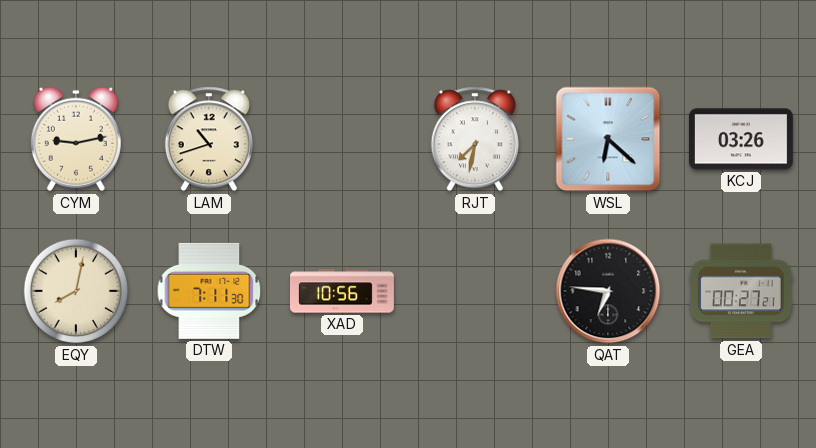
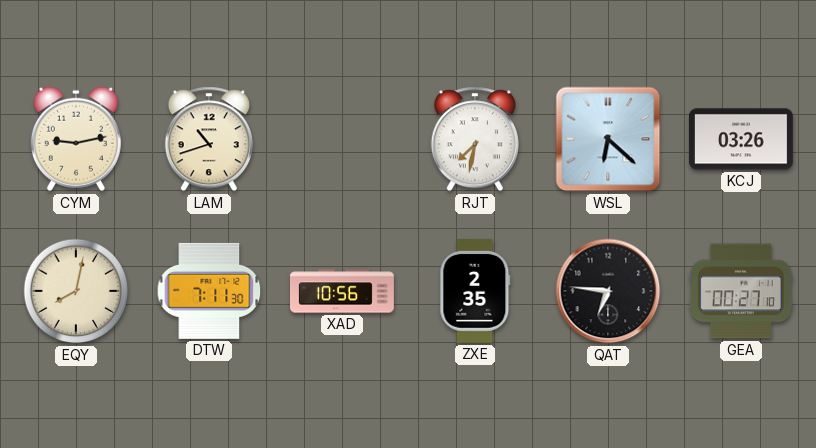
ZXE: none -> 2:35
GEA: 00:27:21 -> 00:27:10
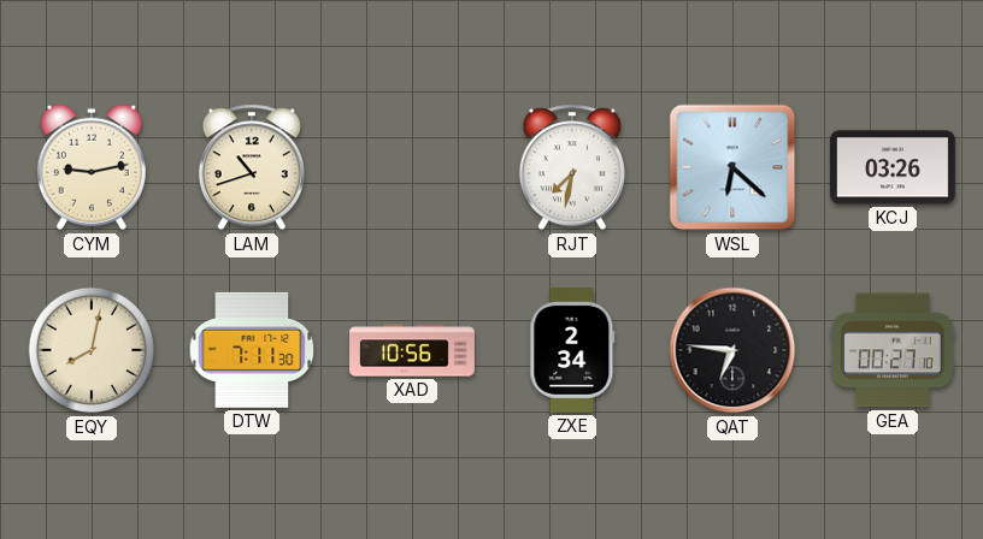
ZXE: 2:35 -> 2:34
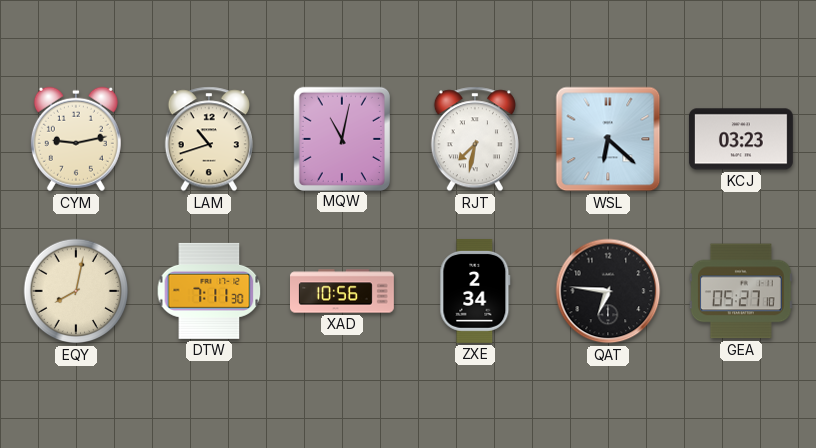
MQW: none -> 11:02
KCJ: 03:26 -> 03:23
GEA: 00:27 -> 05:27
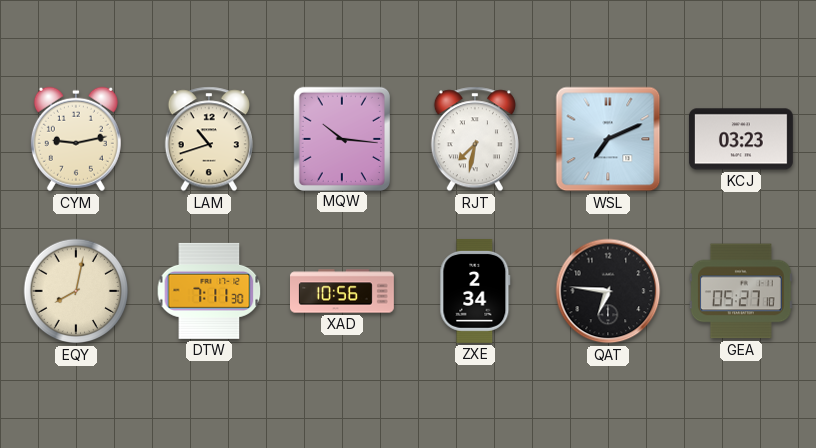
MQW: 11:02 -> 10:16
WSL: 6:22 -> 7:11
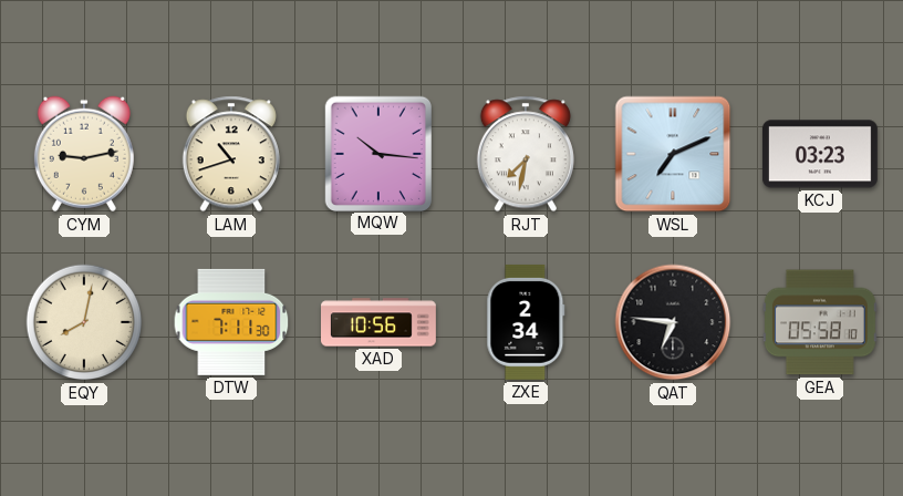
GEA: 05:27 -> 05:58
